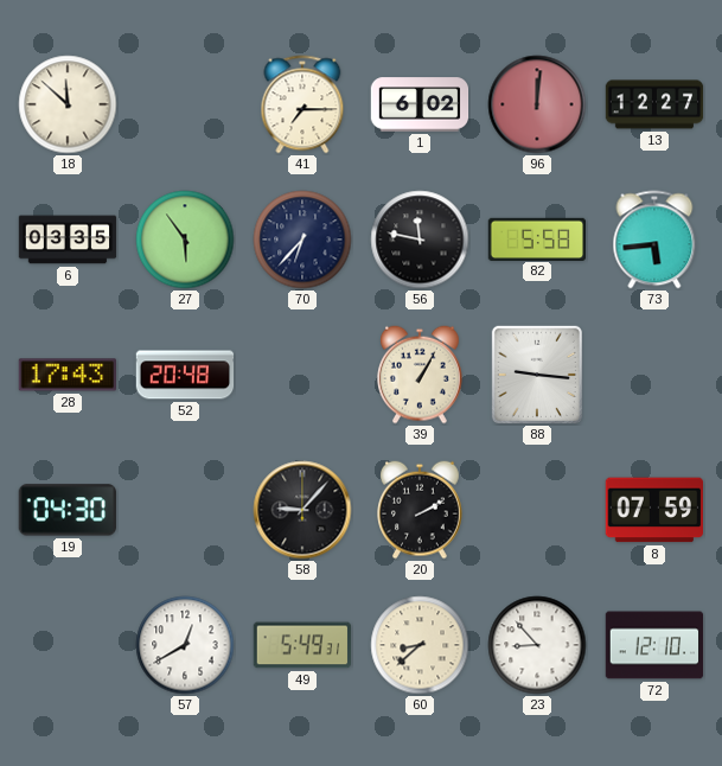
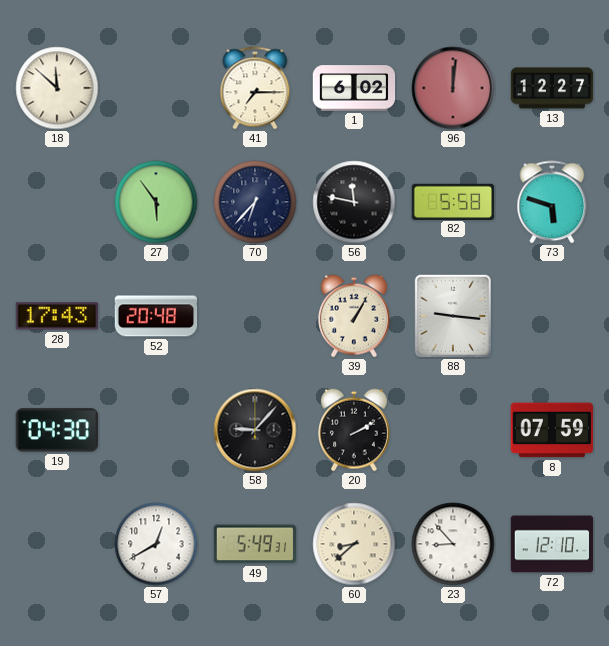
6: 03:35 -> none
73: 5:44 -> 5:48
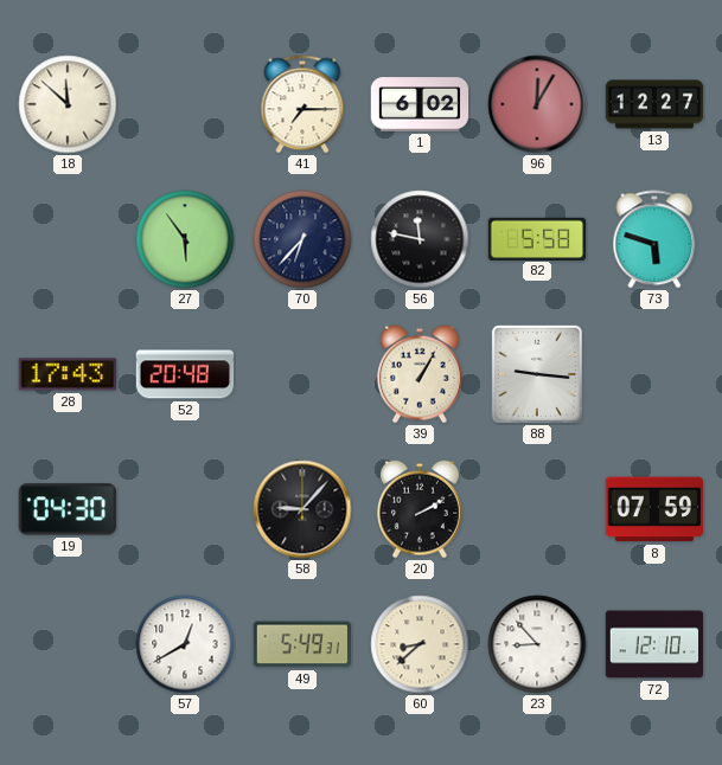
96: 12:01 -> 12:05
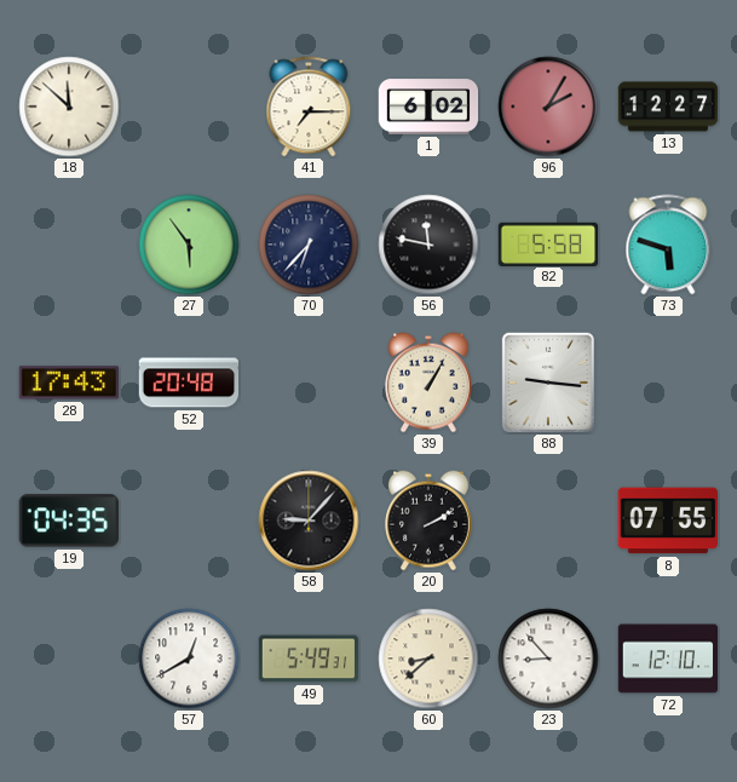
96: 12:05 -> 2:05
19: 04:30 -> 04:35
8: 07:59 -> 07:55
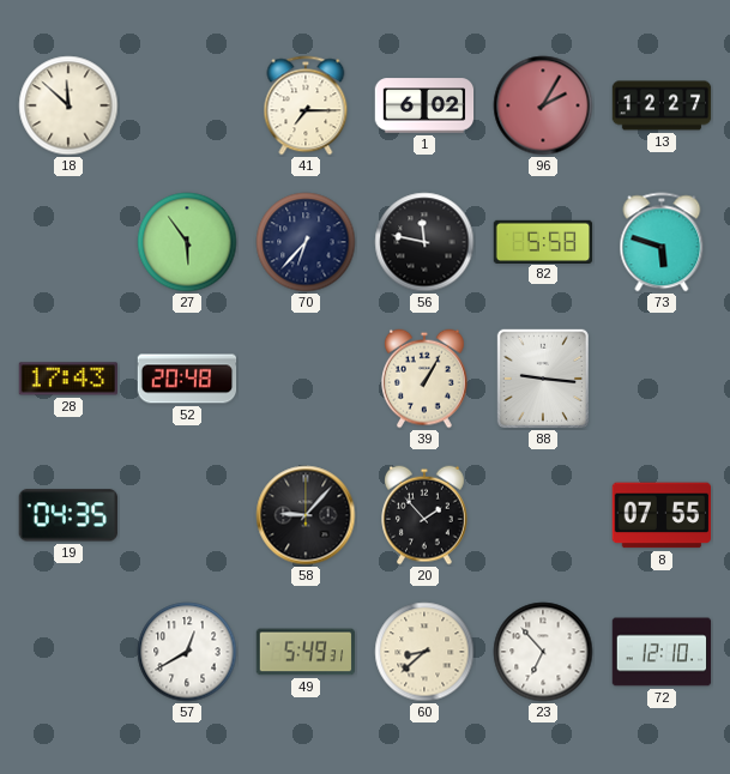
20: 2:10 -> 1:53
23: 8:53 -> 6:53
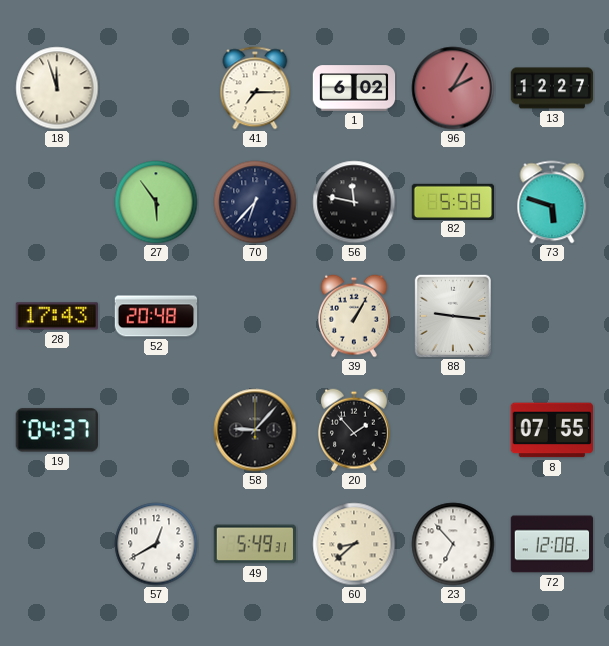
18: 11:52 -> 11:57
19: 04:35 -> 04:37
72: 12:10 -> 12:08
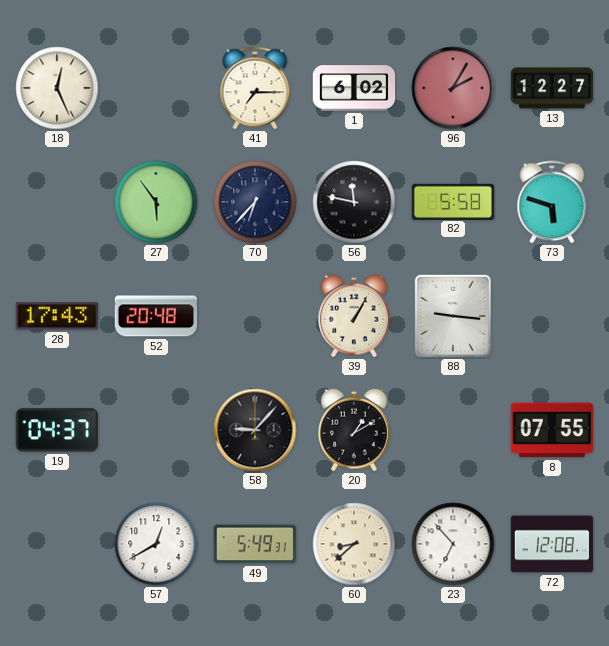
18: 11:57 -> 12:26
20: 1:53 -> 1:10
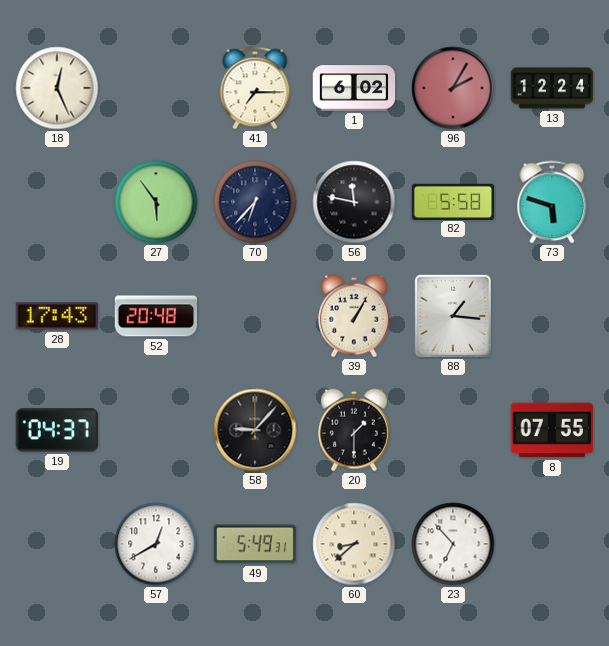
13: 12:27 -> 12:24
88: 9:16 -> 1:16
20: 1:10 -> 1:30
72: 12:08 -> none
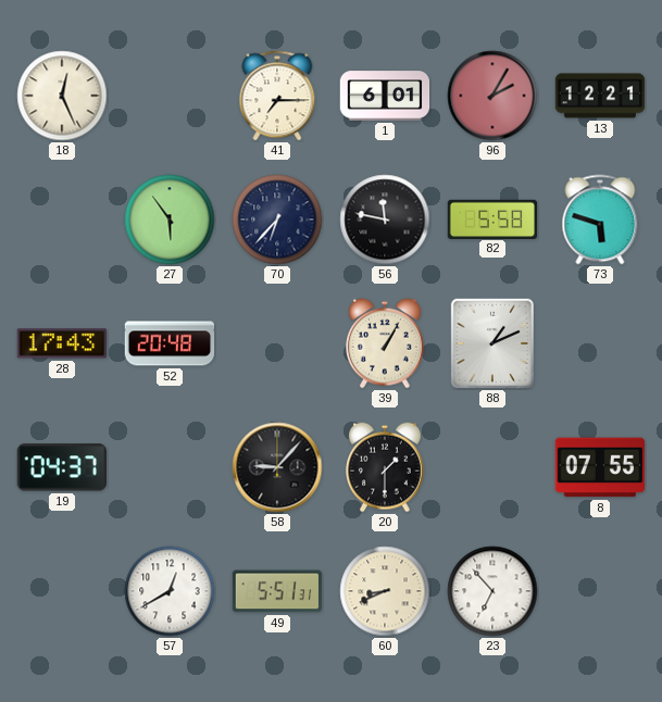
1: 6:02 -> 6:01
13: 12:24 -> 12:21
88: 1:16 -> 1:11
49: 5:49 -> 5:51
60: 8:38 -> 8:41
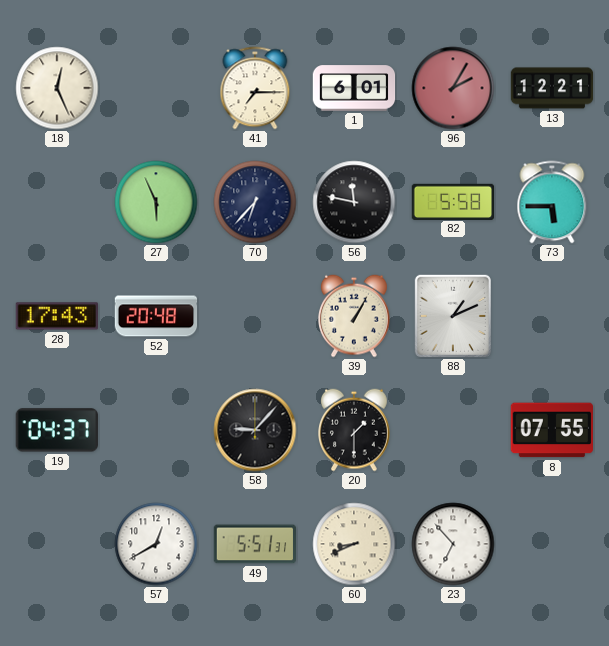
27: 5:54 -> 5:56
73: 5:48 -> 5:45
